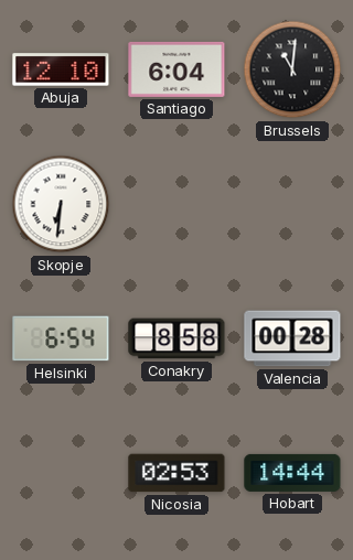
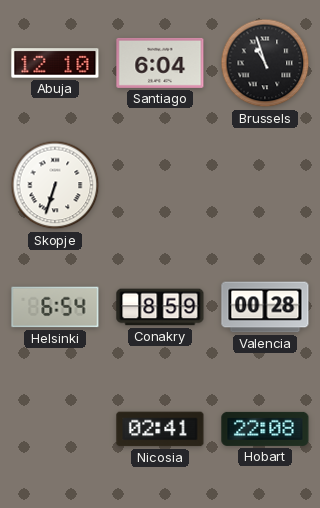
Brussels: 11:01 -> 10:57
Skopje: 6:31 -> 6:33
Conakry: 8:58 -> 8:59
Nicosia: 02:53 -> 02:41
Hobart: 14:44 -> 22:08
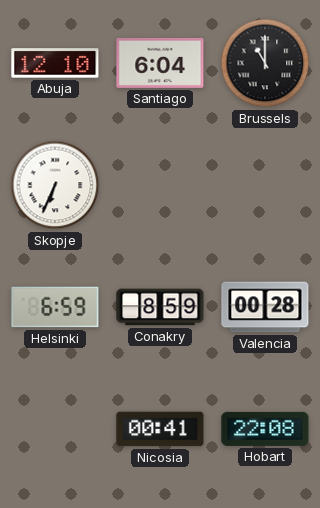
Brussels: 10:57 -> 11:00
Skopje: 6:33 -> 6:34
Helsinki: 6:54 -> 6:59
Nicosia: 02:41 -> 00:41
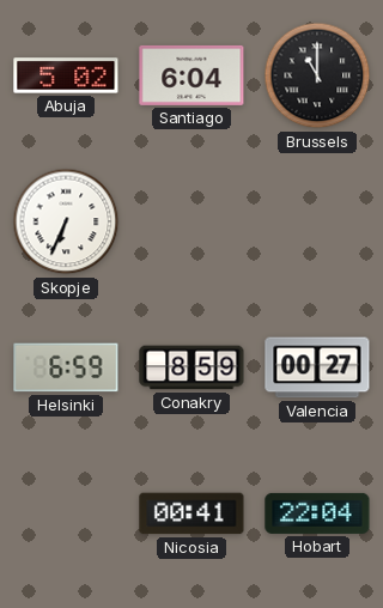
Abuja: 12:10 -> 5:02
Valencia: 00:28 -> 00:27
Hobart: 22:08 -> 22:04
